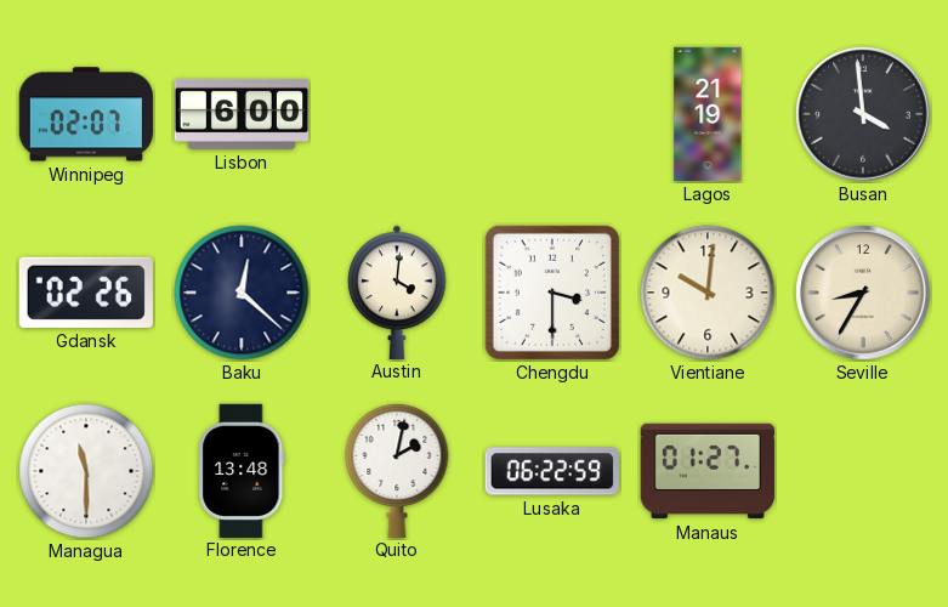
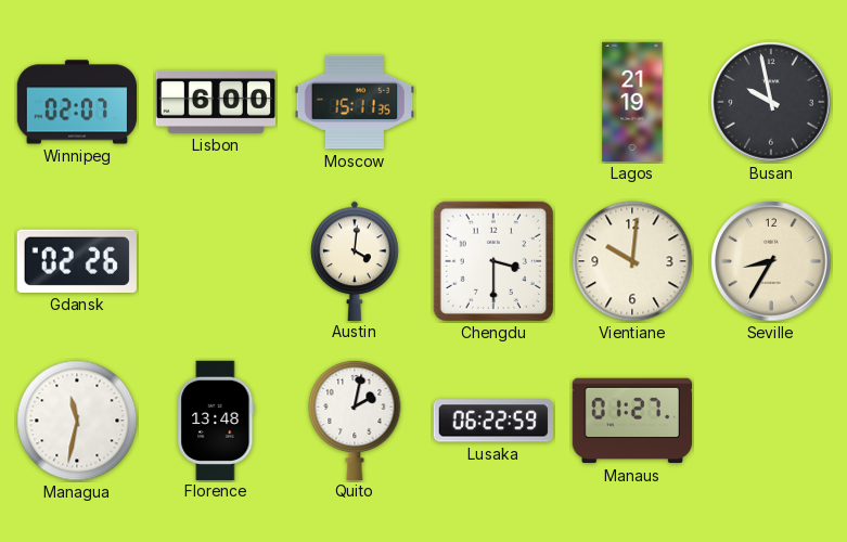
Moscow: none -> 15:11
Busan: 3:59 -> 9:58
Baku: 12:22 -> none
Managua: 11:30 -> 11:32
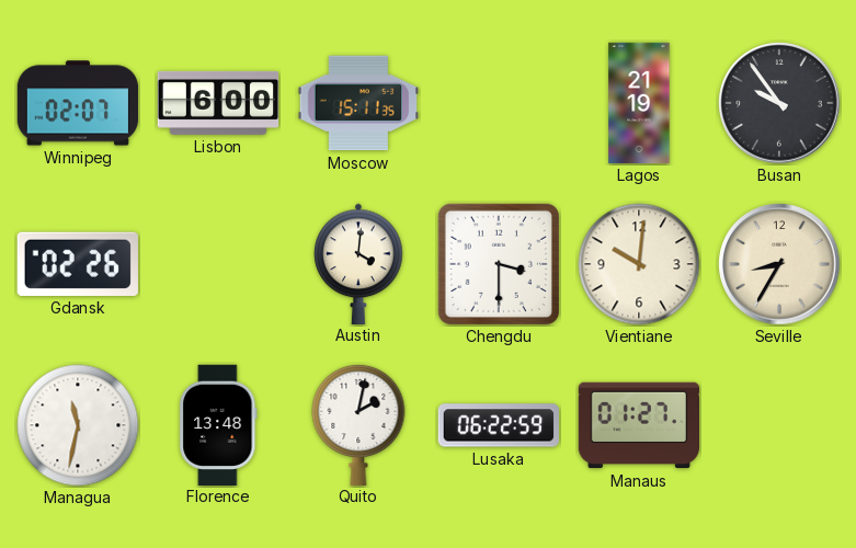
Busan: 9:58 -> 9:54
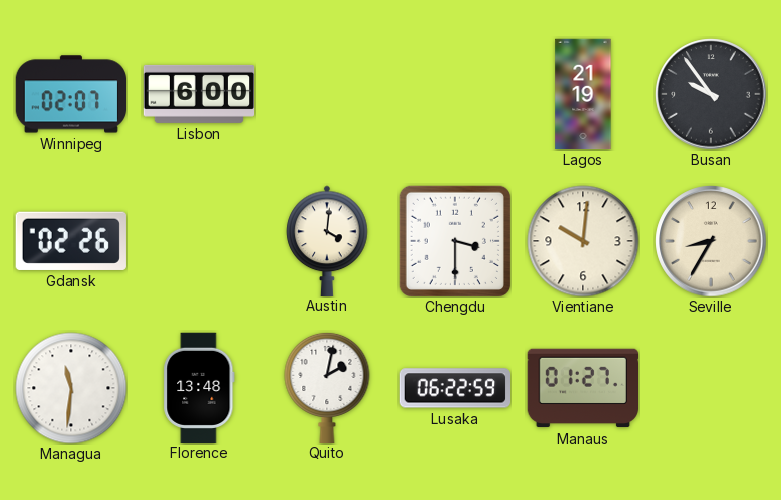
Moscow: 15:11 -> none
Managua: 11:32 -> 11:31
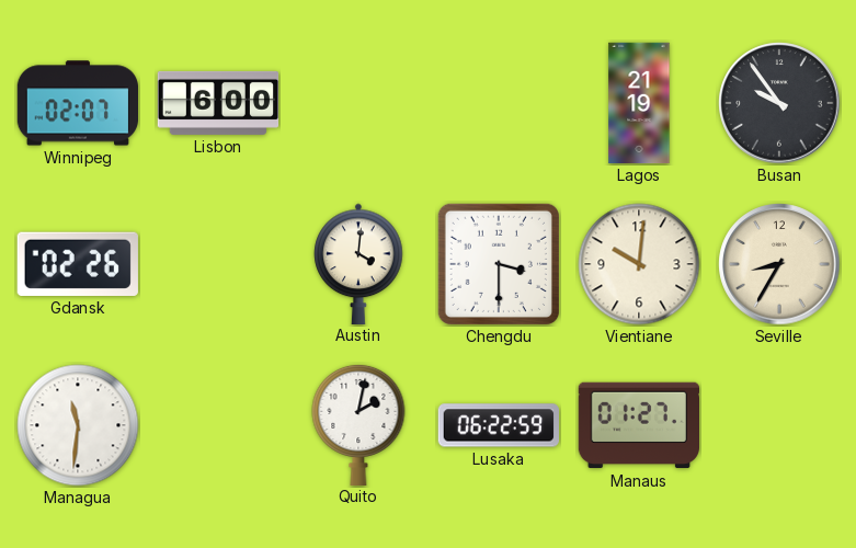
Florence: 13:48 -> none
